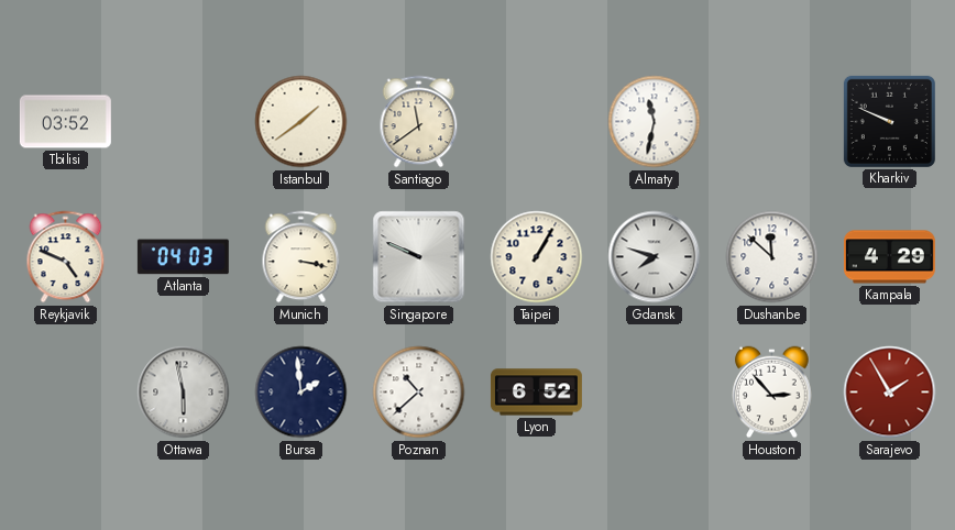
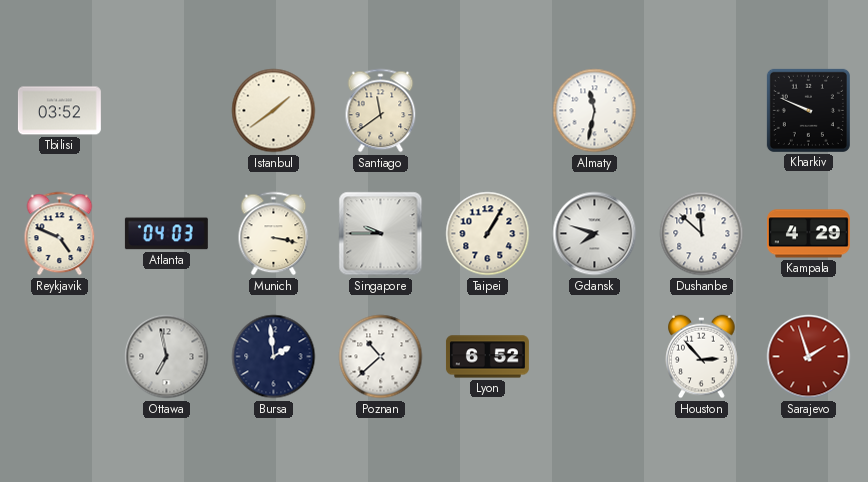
Singapore: 9:49 -> 9:45
Ottawa: 5:58 -> 6:58
Sarajevo: 1:55 -> 1:57
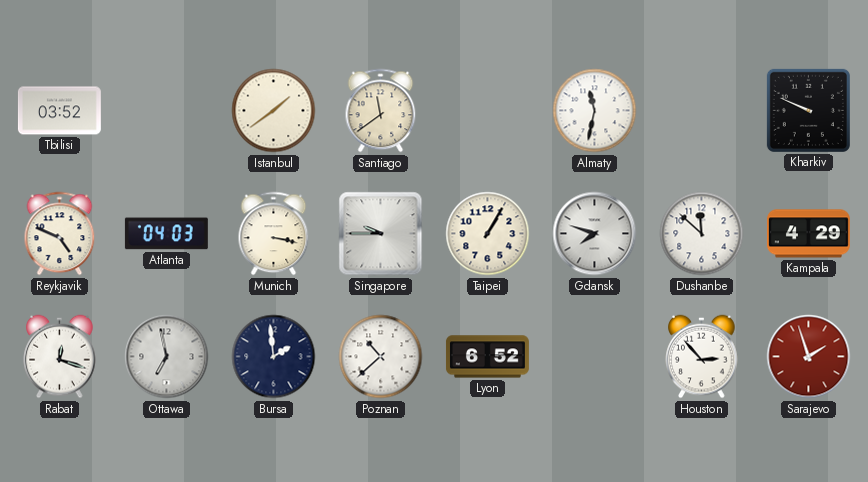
Rabat: none -> 12:18
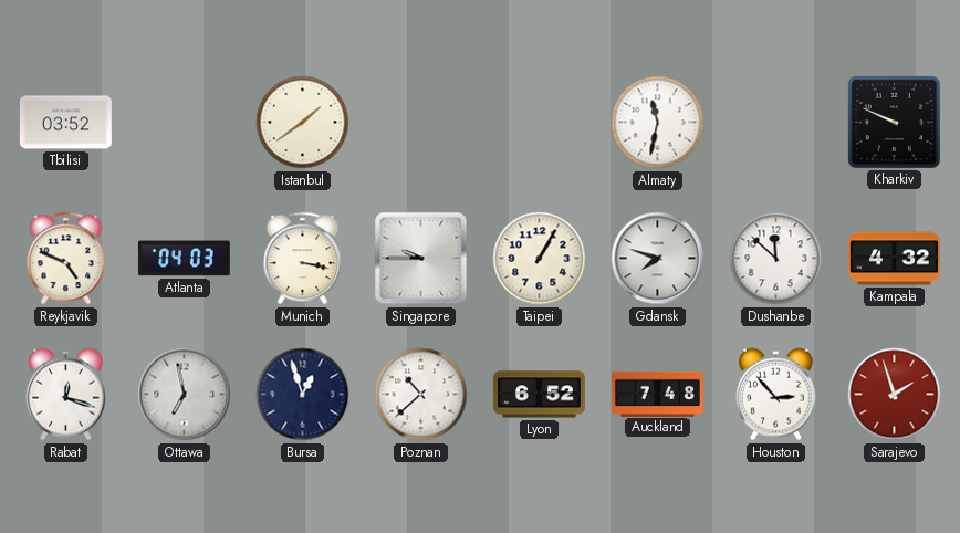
Santiago: 11:39 -> none
Kampala: 4:29 -> 4:32
Bursa: 1:59 -> 12:57
Auckland: none -> 7:48
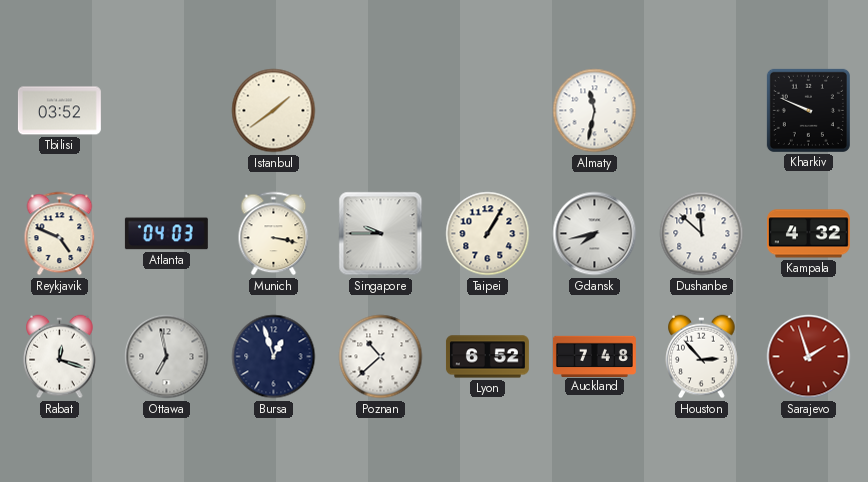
Gdansk: 7:48 -> 7:43
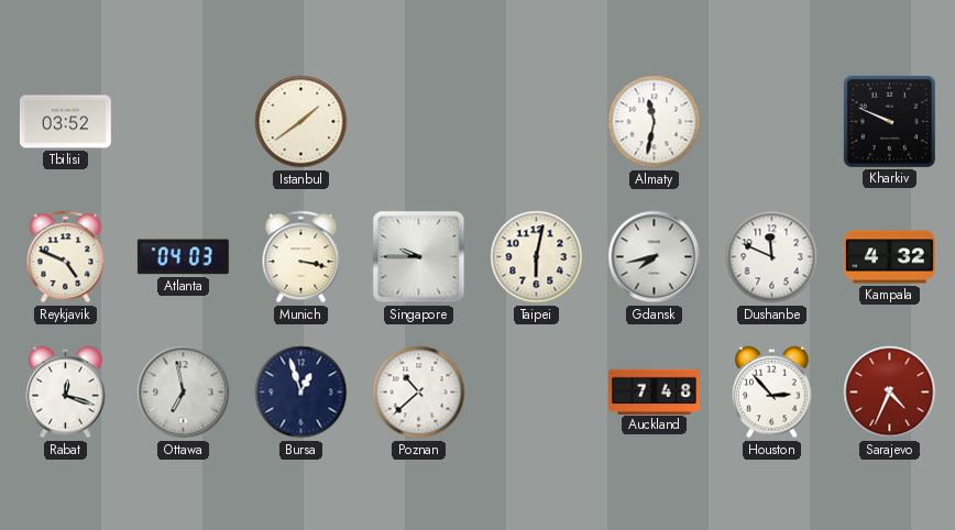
Taipei: 1:05 -> 6:02
Dushanbe: 11:52 -> 11:49
Lyon: 6:52 -> none
Sarajevo: 1:57 -> 4:34
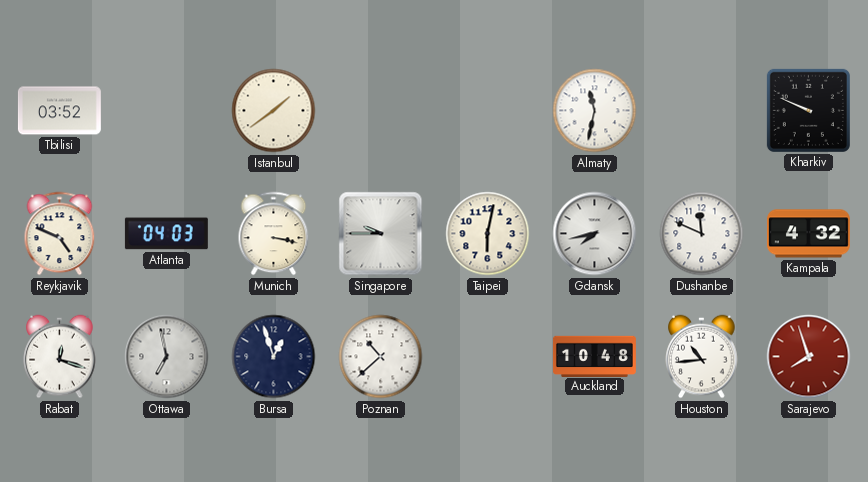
Auckland: 7:48 -> 10:48
Houston: 2:53 -> 10:44
Sarajevo: 4:34 -> 7:57
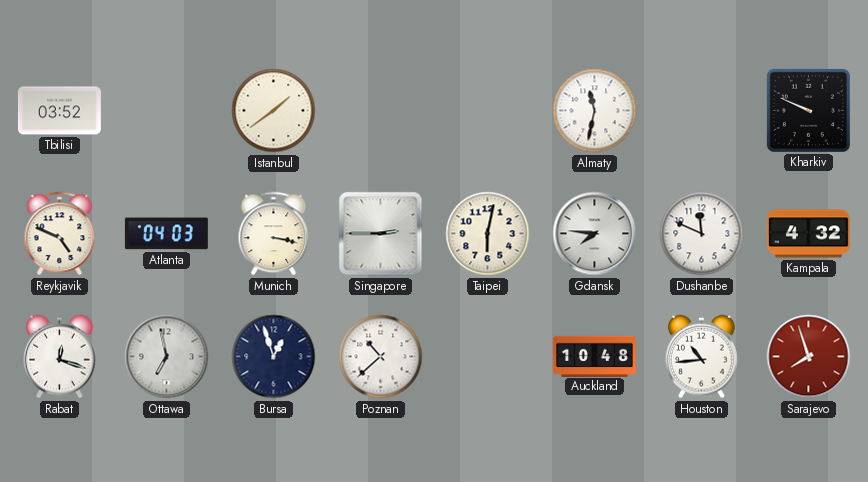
Singapore: 9:45 -> 2:45
Gdansk: 7:43 -> 7:46
